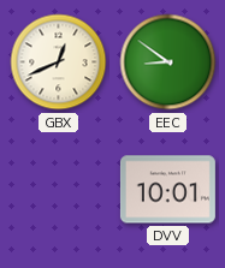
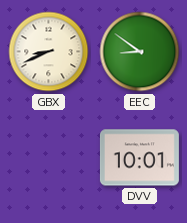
GBX: 12:41 -> 8:41
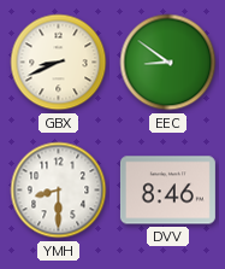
YMH: none -> 8:30
DVV: 10:01 -> 8:46
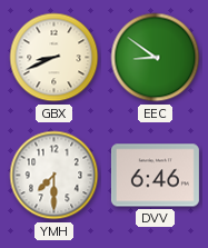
YMH: 8:30 -> 7:30
DVV: 8:46 -> 6:46
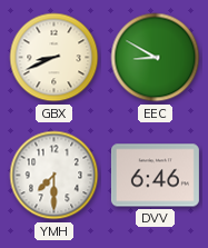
EEC: 8:51 -> 8:50
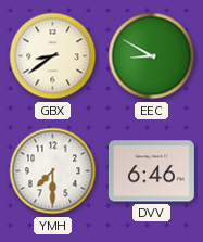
GBX: 8:41 -> 8:39
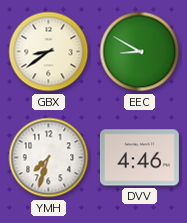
YMH: 7:30 -> 7:33
DVV: 6:46 -> 4:46
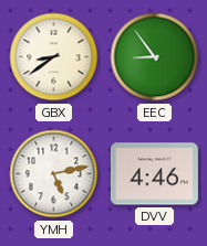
EEC: 8:50 -> 8:54
YMH: 7:33 -> 5:13
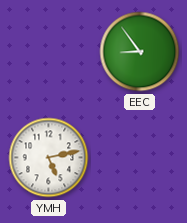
GBX: 8:39 -> none
DVV: 4:46 -> none
